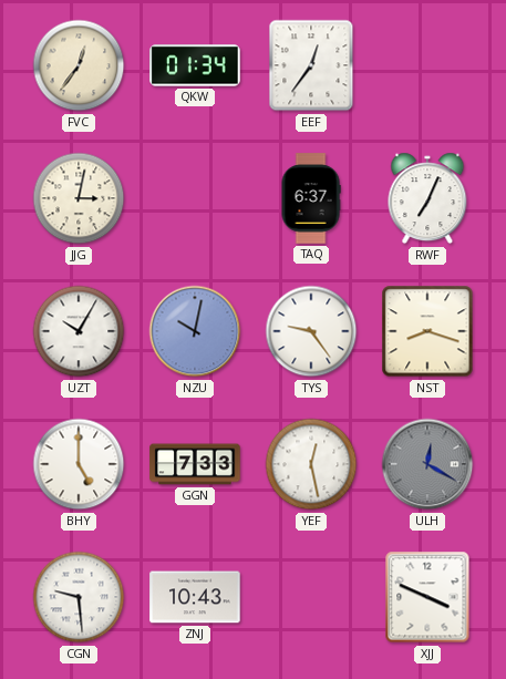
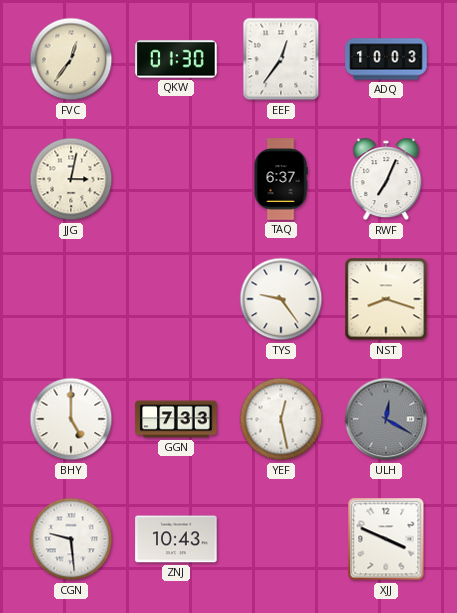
QKW: 01:34 -> 01:30
ADQ: none -> 10:03
UZT: 10:05 -> none
NZU: 10:02 -> none
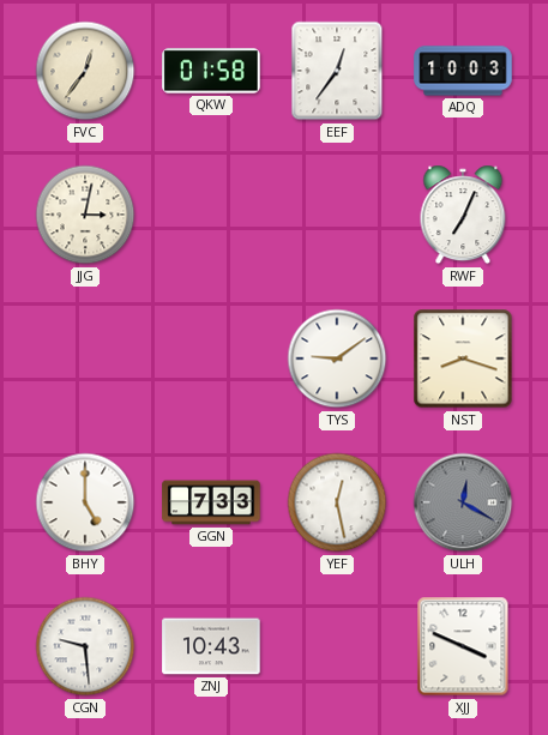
QKW: 01:30 -> 01:58
TAQ: 6:37 -> none
TYS: 9:24 -> 9:09
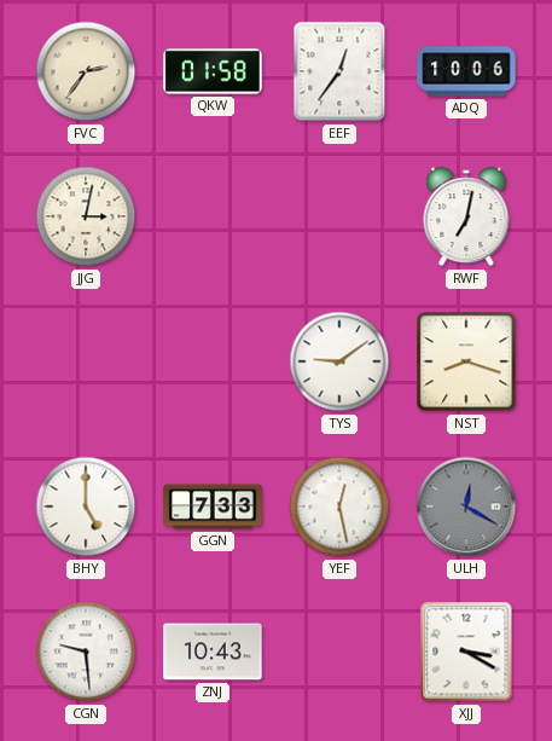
FVC: 12:36 -> 2:36
ADQ: 10:03 -> 10:06
RWF: 7:04 -> 7:02
XJJ: 3:49 -> 3:20
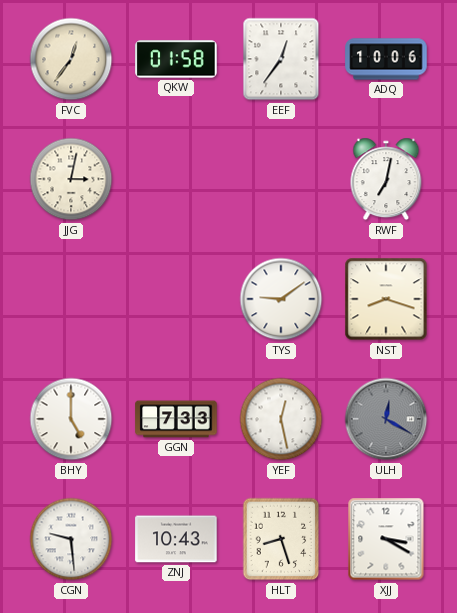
FVC: 2:36 -> 12:36
HLT: none -> 8:27
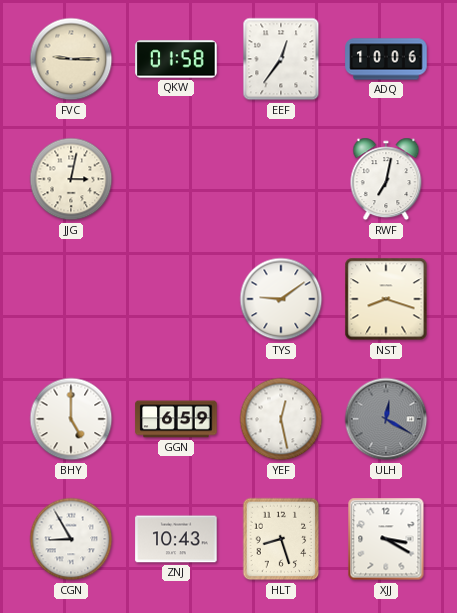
FVC: 12:36 -> 9:15
GGN: 7:33 -> 6:59
CGN: 9:29 -> 8:55
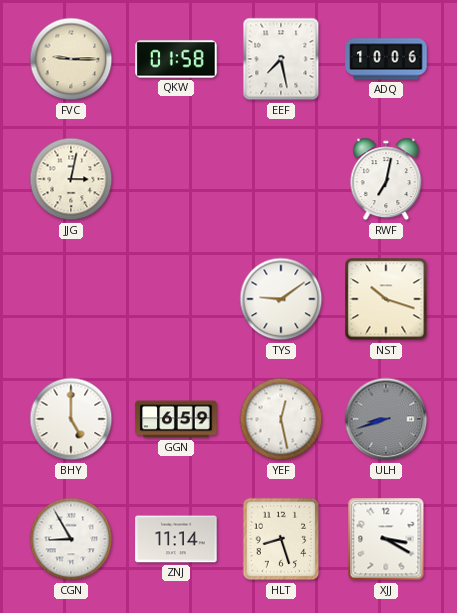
EEF: 12:36 -> 7:28
NST: 8:18 -> 10:18
ULH: 12:20 -> 8:42
ZNJ: 10:43 -> 11:14
